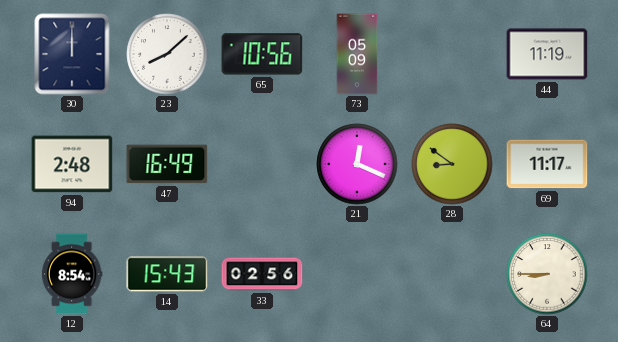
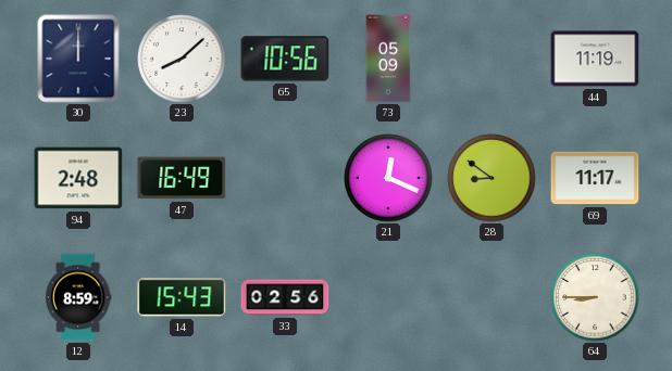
12: 8:54 -> 8:59
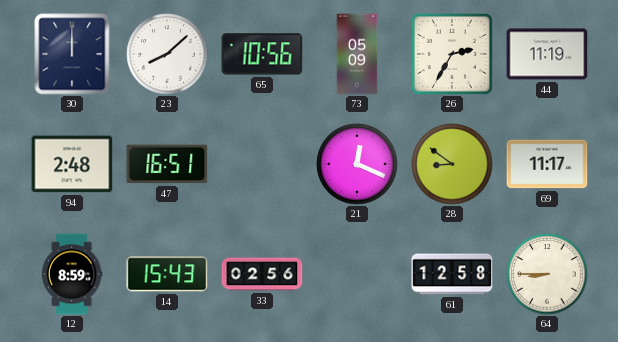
26: none -> 2:35
47: 16:49 -> 16:51
61: none -> 12:58
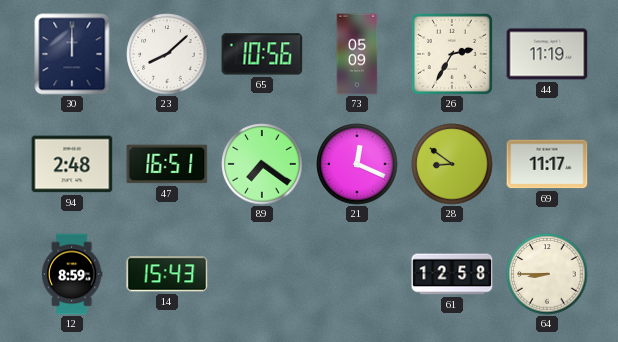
89: none -> 7:21
33: 02:56 -> none
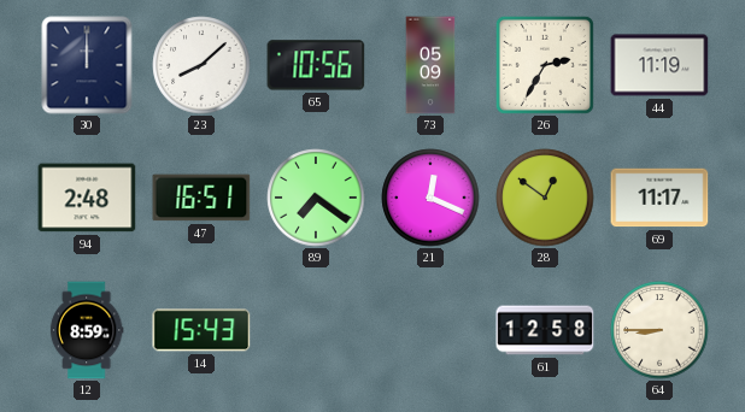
28: 8:51 -> 12:51
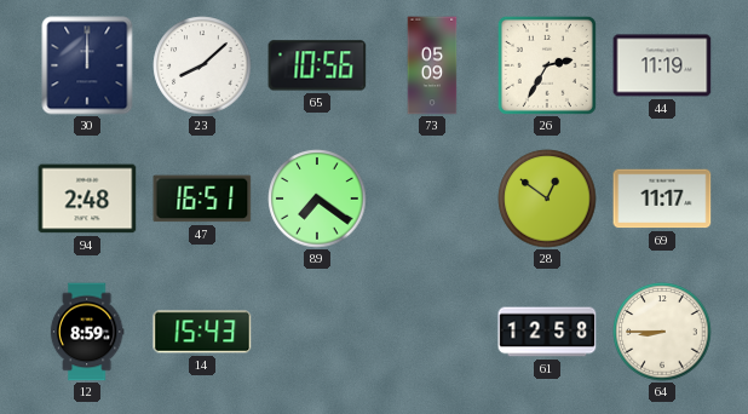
21: 12:19 -> none
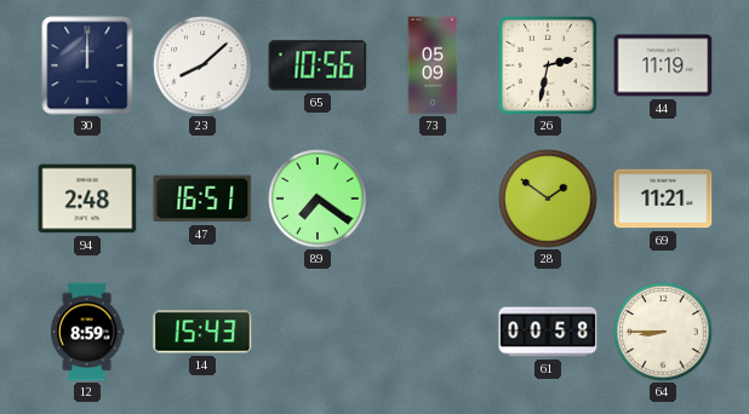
26: 2:35 -> 2:32
28: 12:51 -> 1:51
69: 11:17 -> 11:21
61: 12:58 -> 00:58
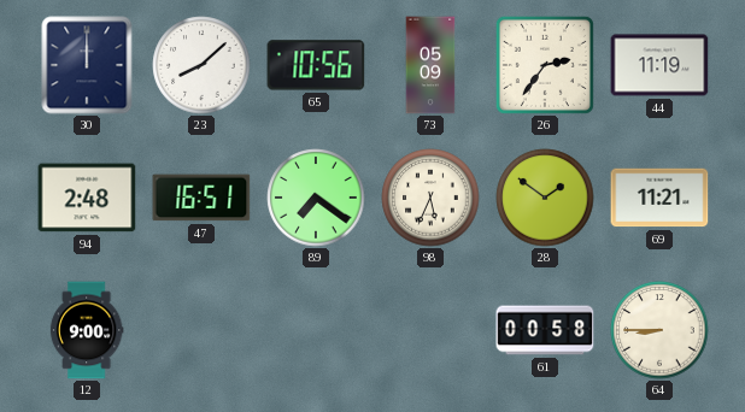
26: 2:32 -> 2:36
98: none -> 5:34
12: 8:59 -> 9:00
14: 15:43 -> none
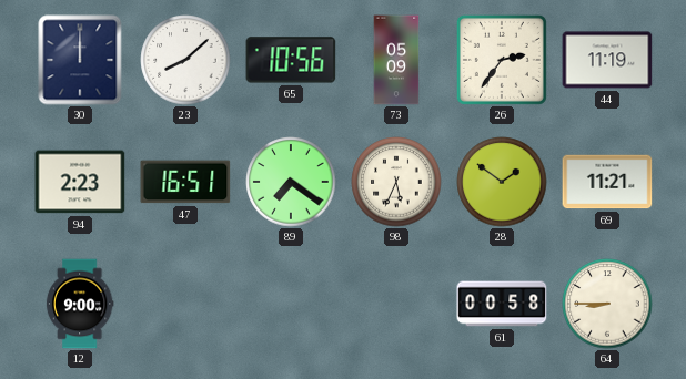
94: 2:48 -> 2:23
